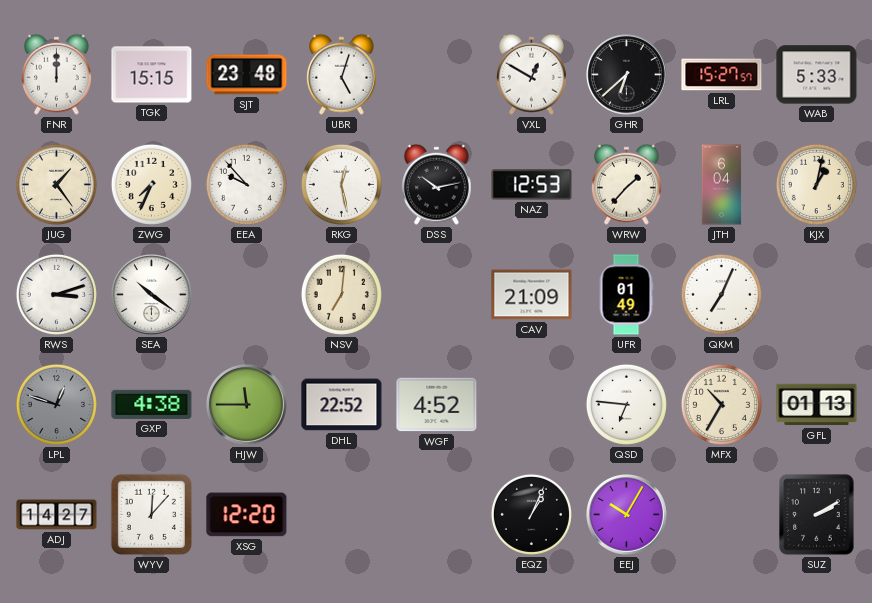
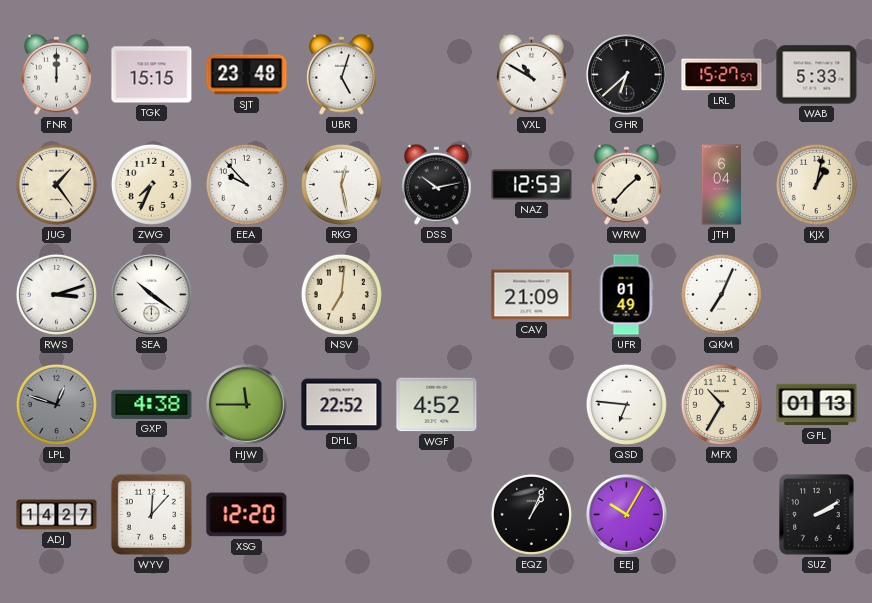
VXL: 12:50 -> 10:50
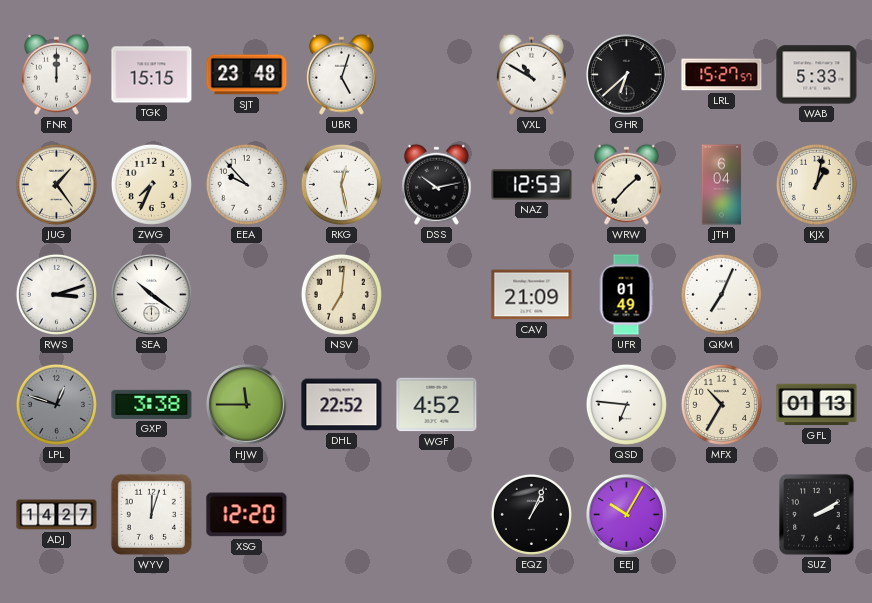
GXP: 4:38 -> 3:38
WYV: 12:07 -> 12:03
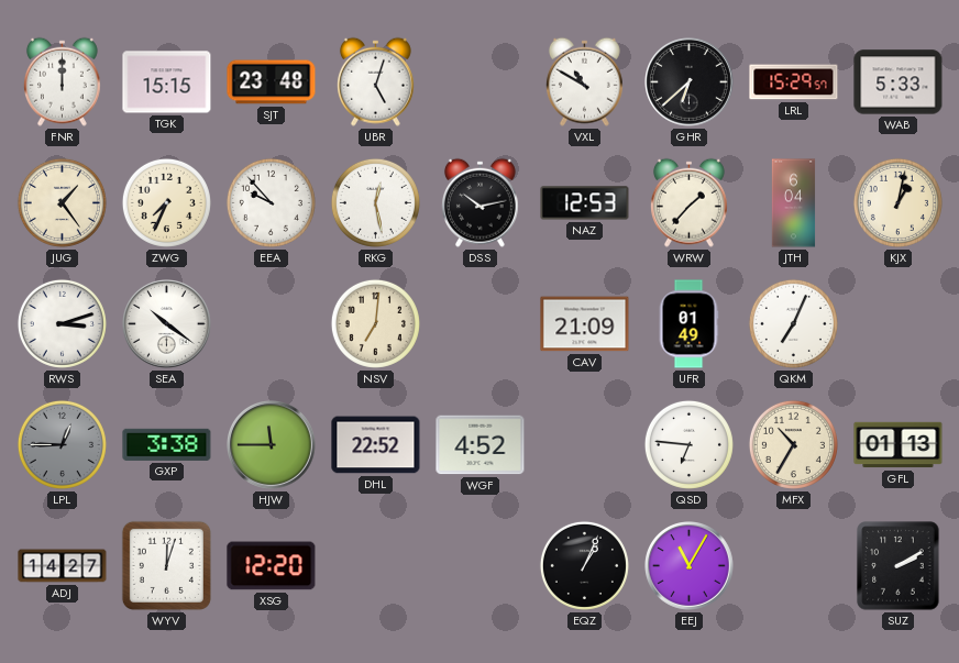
LRL: 15:27 -> 15:29
LPL: 12:48 -> 12:45
EEJ: 10:05 -> 11:05
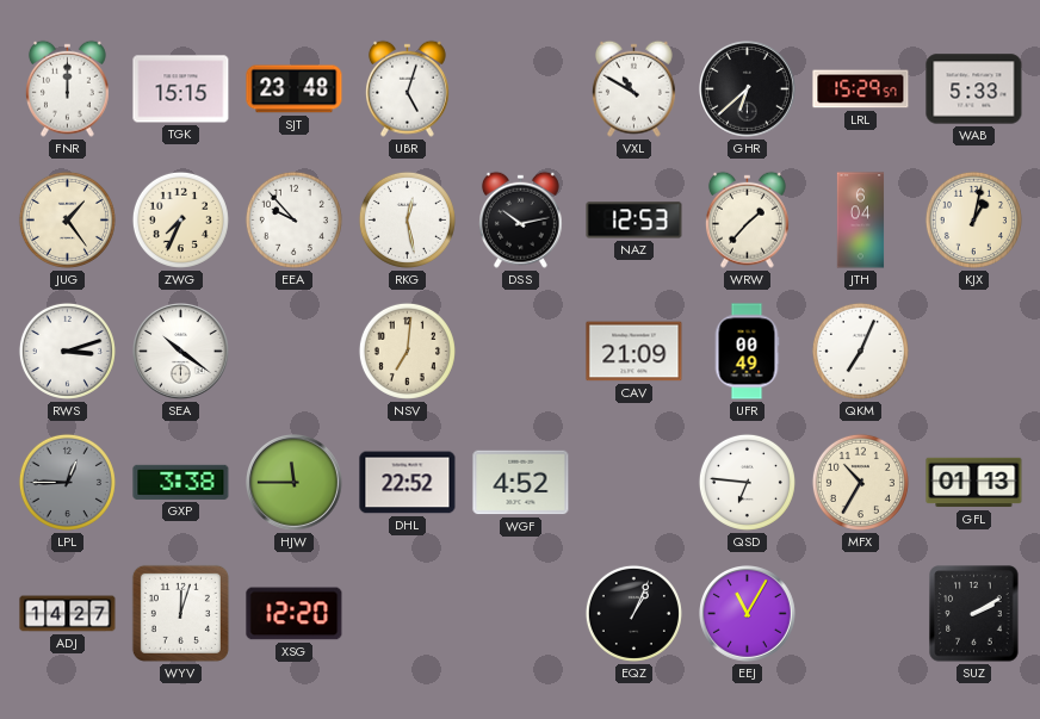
UFR: 01:49 -> 00:49
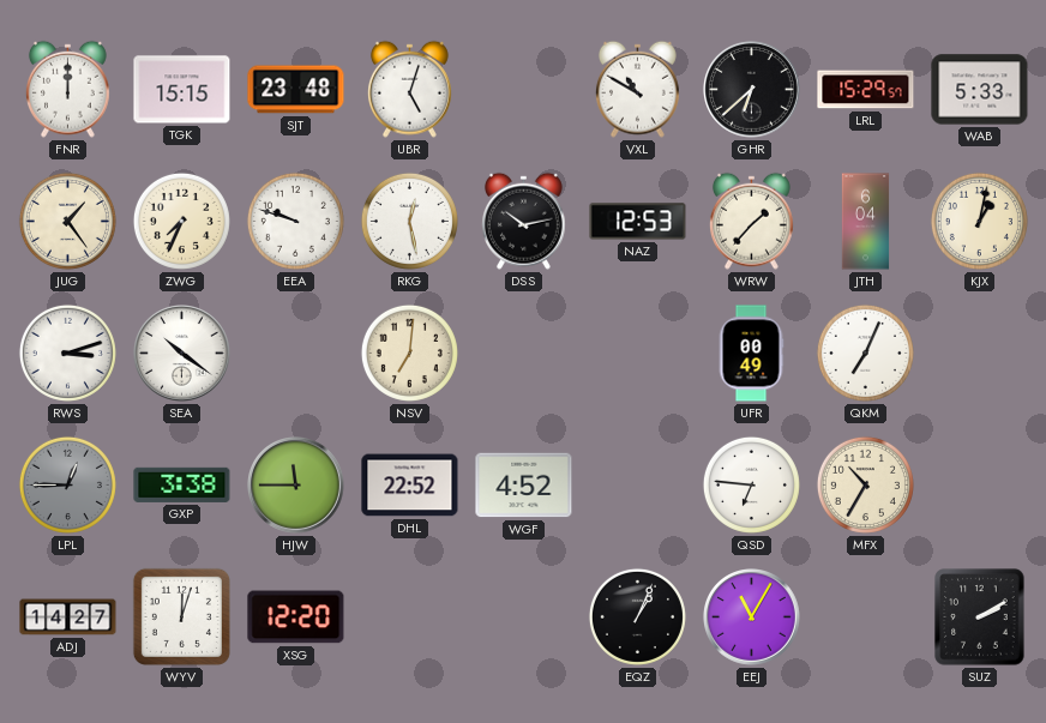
EEA: 9:53 -> 9:48
CAV: 21:09 -> none
GFL: 01:13 -> none
